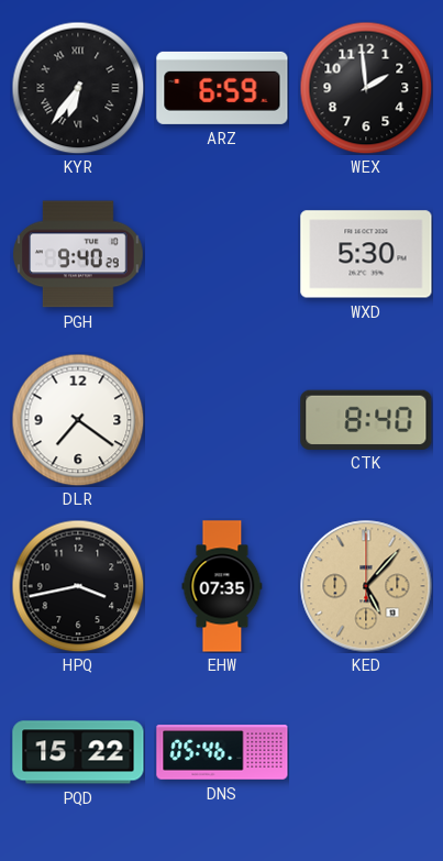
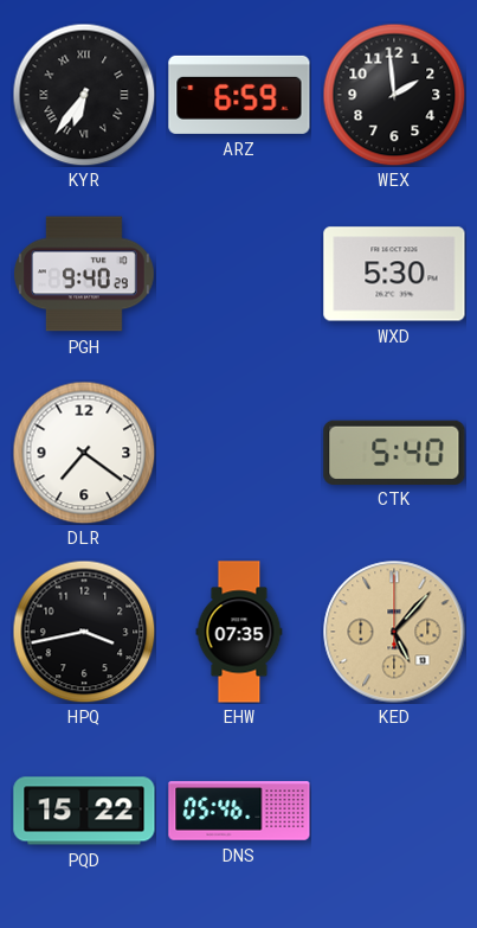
CTK: 8:40 -> 5:40
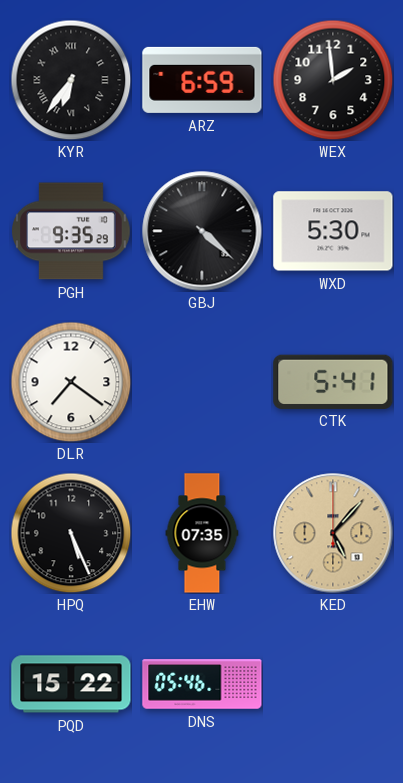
PGH: 9:40 -> 9:35
GBJ: none -> 4:22
CTK: 5:40 -> 5:41
HPQ: 3:43 -> 5:26
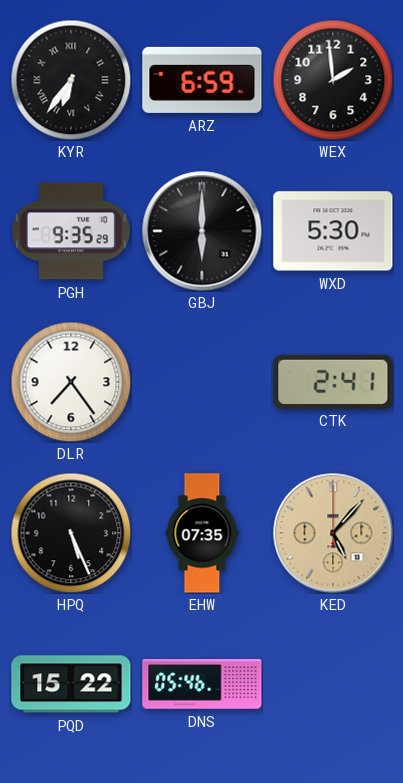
GBJ: 4:22 -> 6:00
DLR: 7:21 -> 7:24
CTK: 5:41 -> 2:41
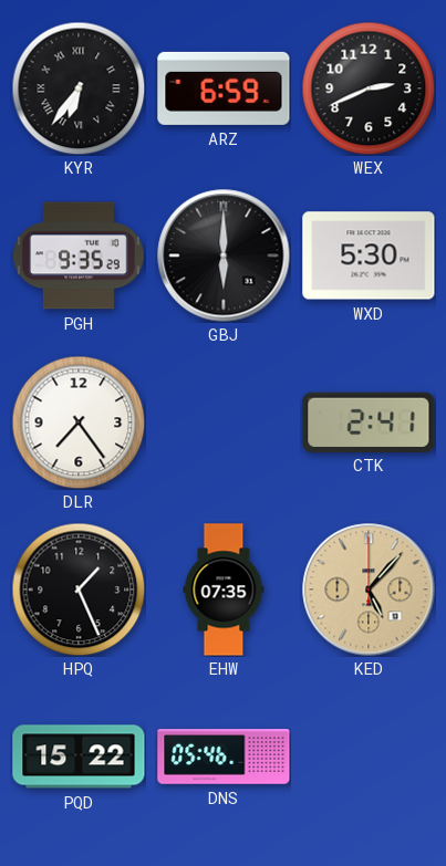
WEX: 1:59 -> 2:41
HPQ: 5:26 -> 1:26
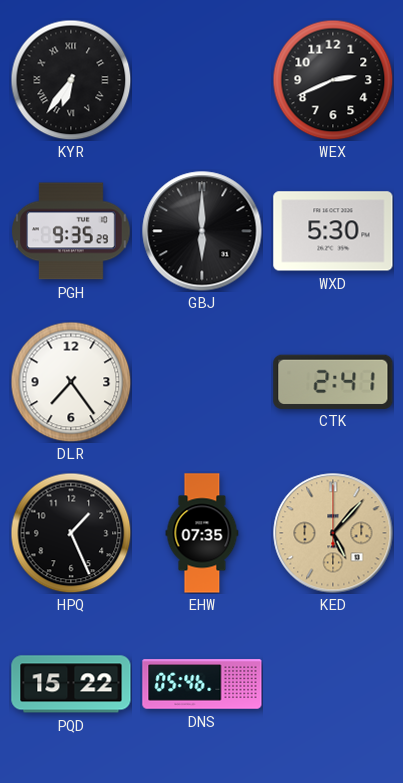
ARZ: 6:59 -> none
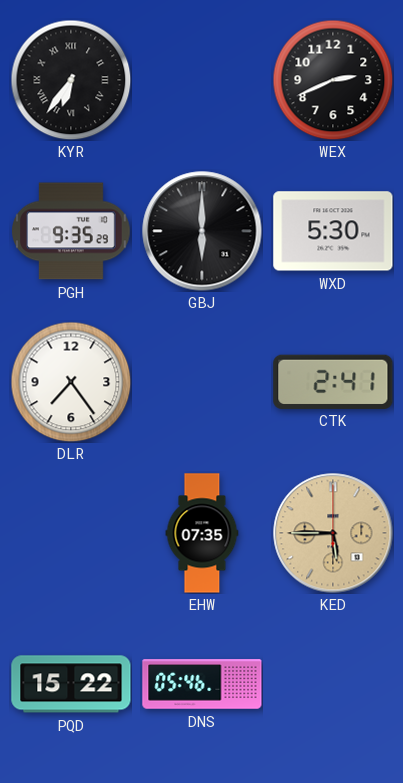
HPQ: 1:26 -> none
KED: 5:07 -> 5:45
